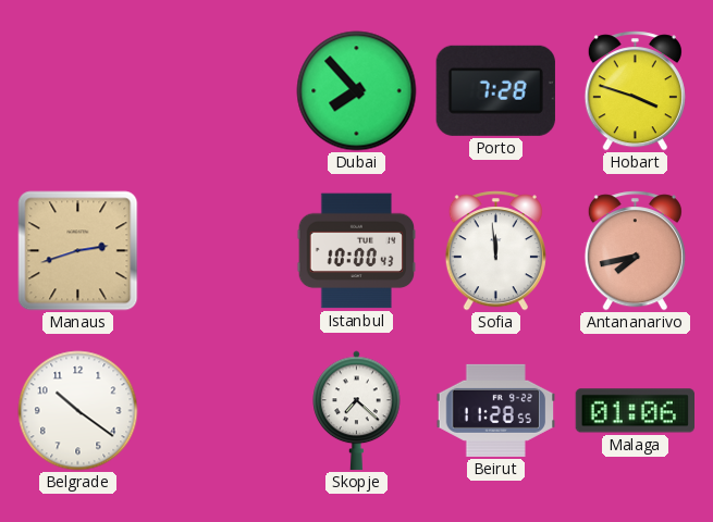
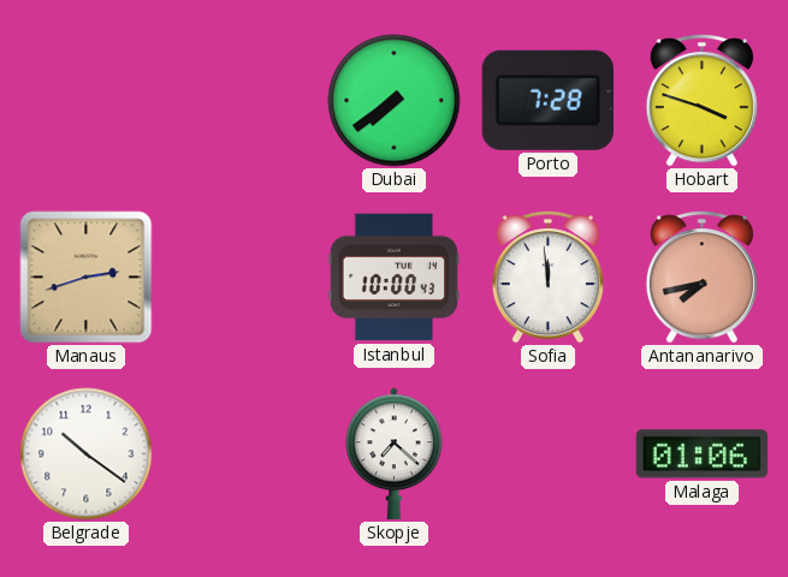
Dubai: 7:53 -> 7:39
Beirut: 11:28 -> none
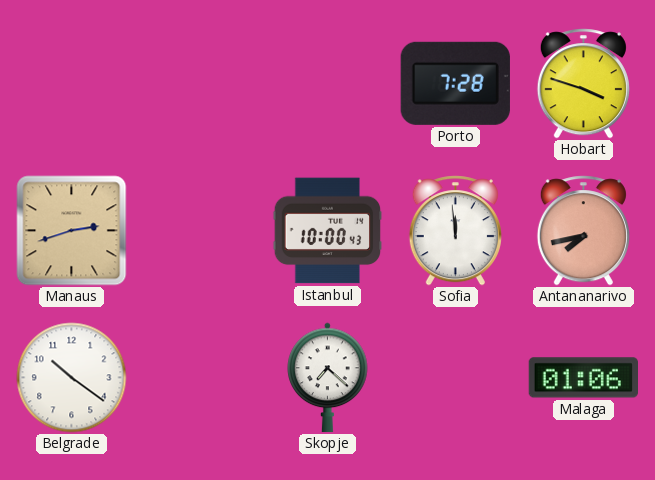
Dubai: 7:39 -> none
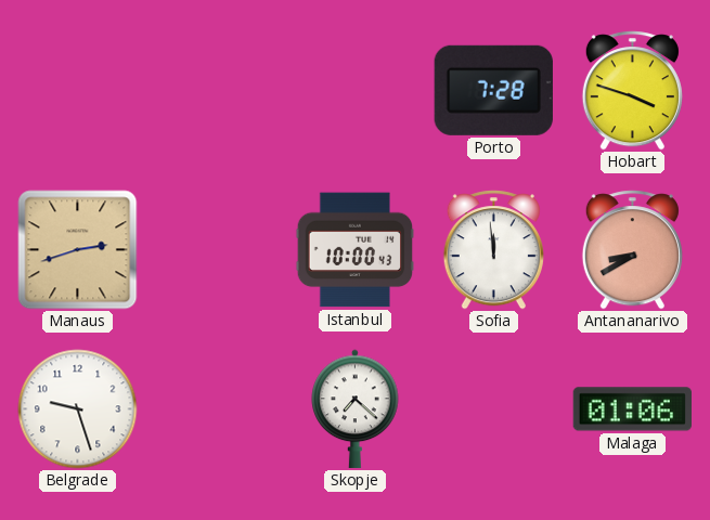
Antananarivo: 7:43 -> 8:40
Belgrade: 10:21 -> 9:27
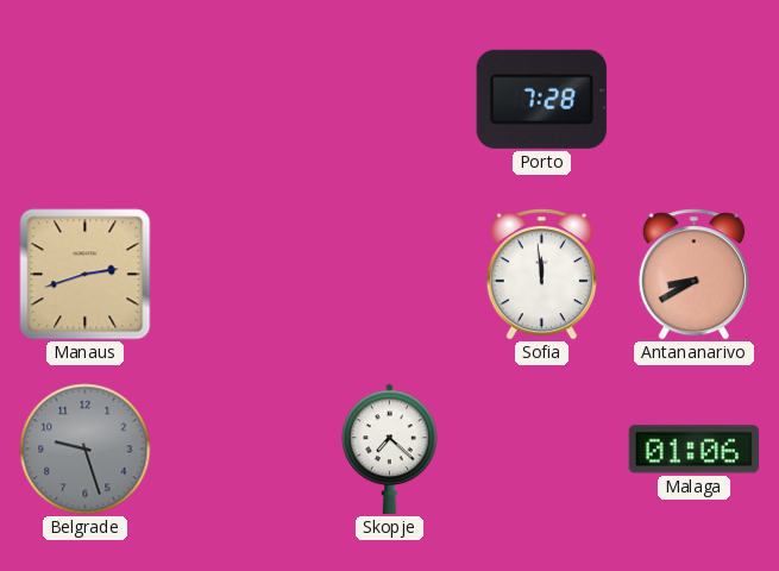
Hobart: 3:48 -> none
Istanbul: 10:00 -> none
Belgrade dial: white -> grey
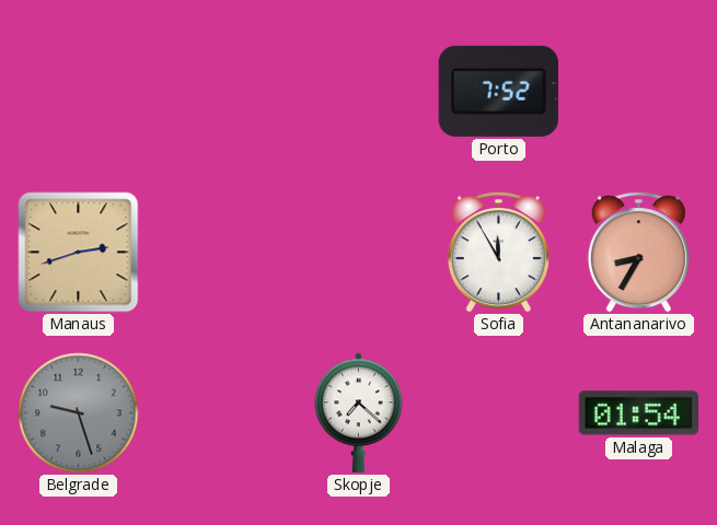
Porto: 7:28 -> 7:52
Sofia: 11:59 -> 11:55
Antananarivo: 8:40 -> 8:35
Malaga: 01:06 -> 01:54
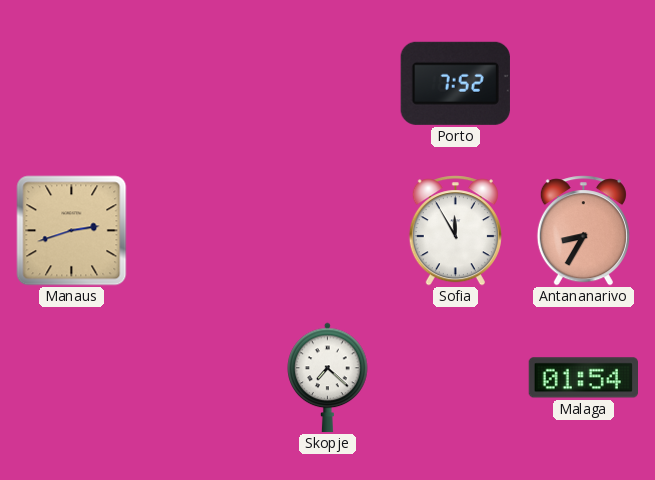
Belgrade: 9:27 -> none
